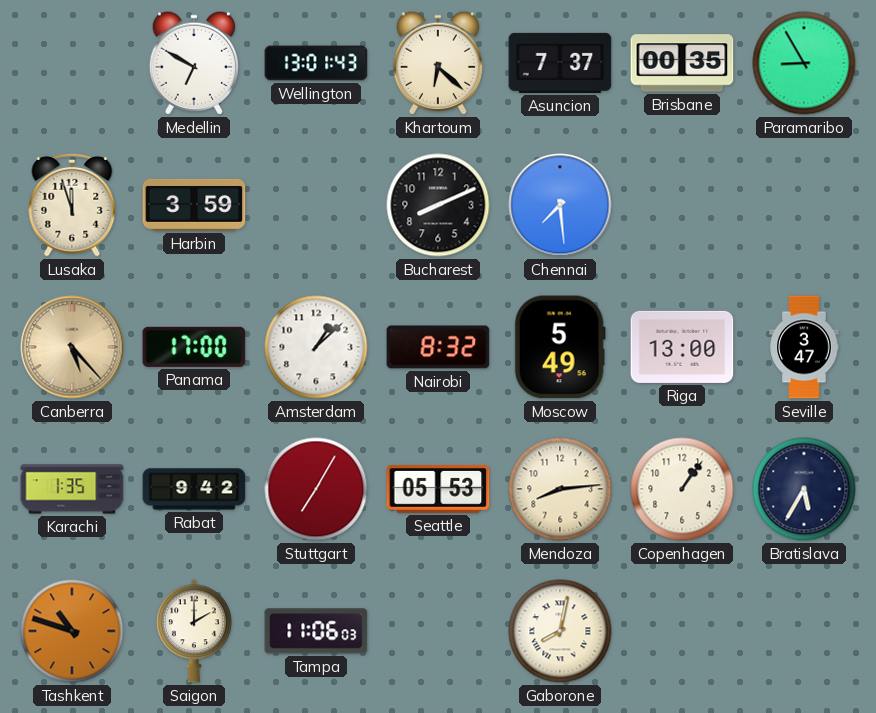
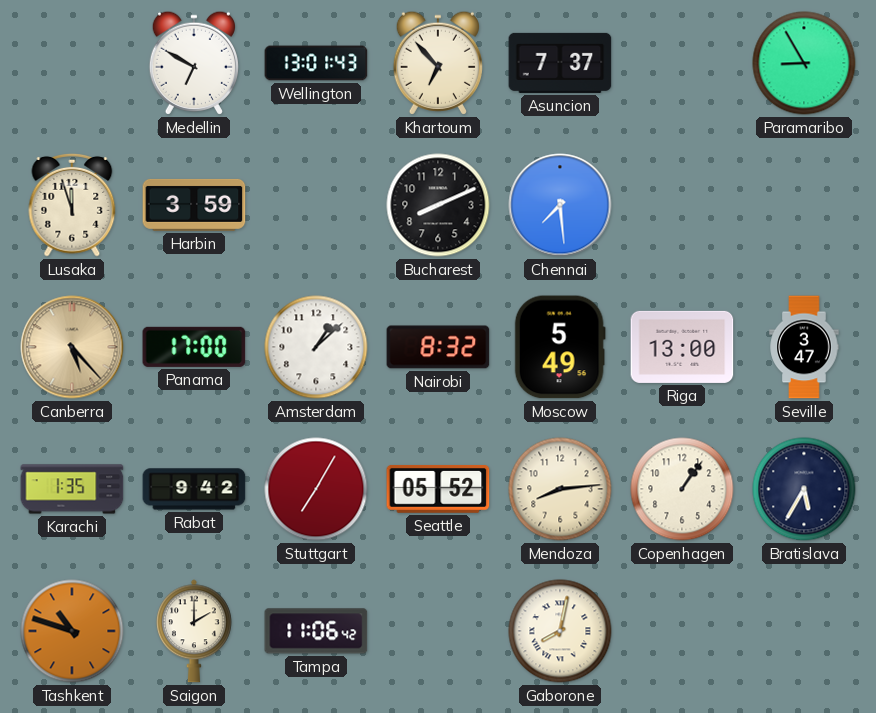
Khartoum: 6:22 -> 6:53
Brisbane: 00:35 -> none
Seattle: 05:53 -> 05:52
Tampa: 11:06:03 -> 11:06:42
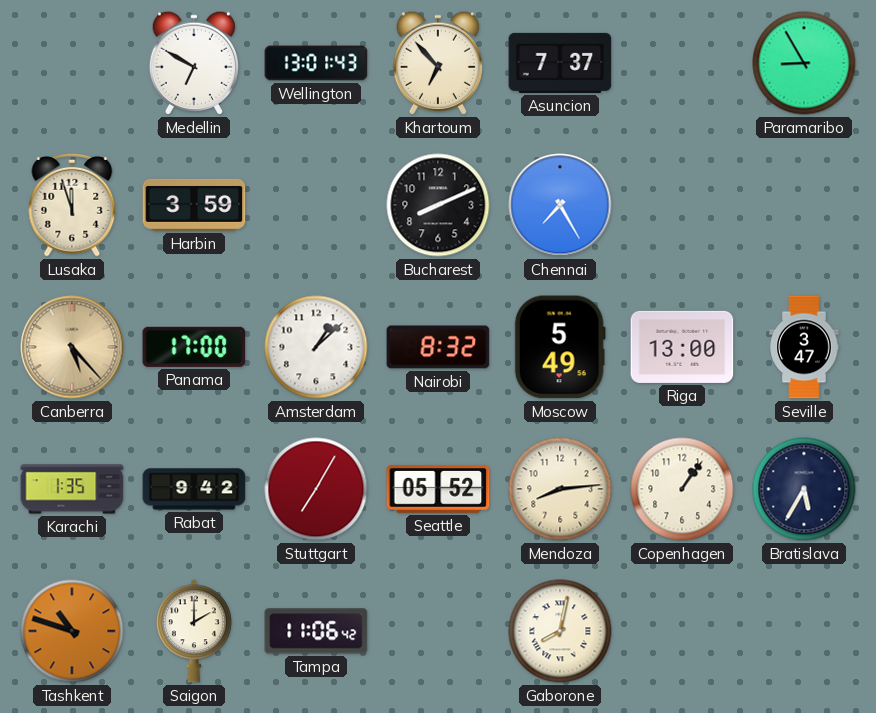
Chennai: 7:29 -> 7:25
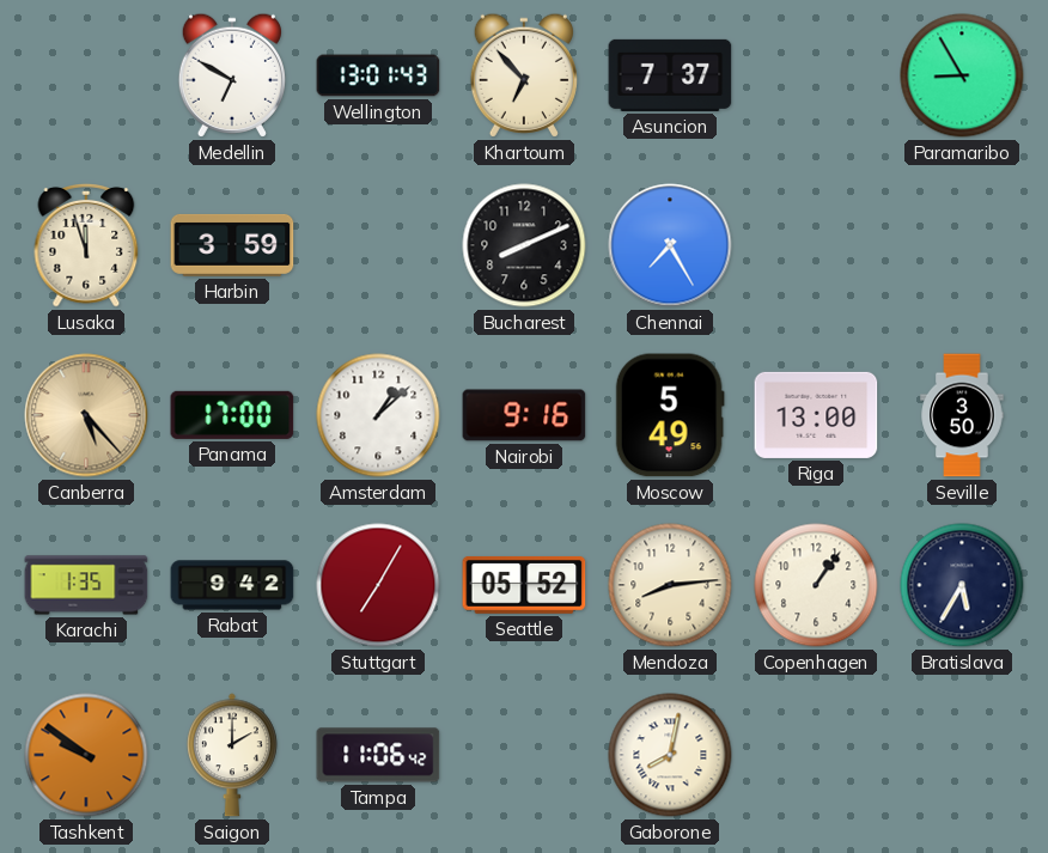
Nairobi: 8:32 -> 9:16
Seville: 3:47 -> 3:50
Tashkent: 10:48 -> 9:51
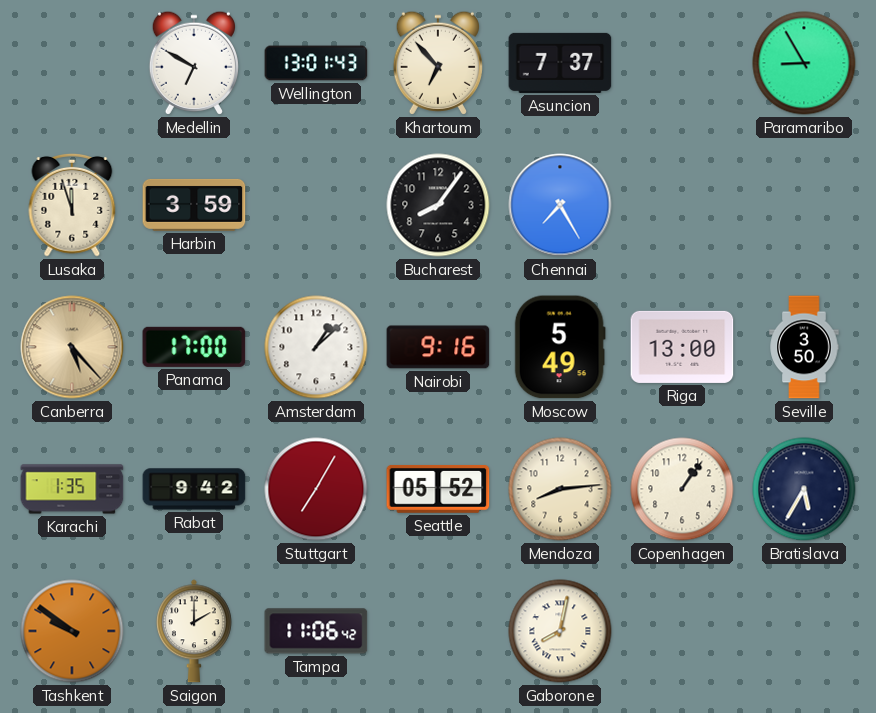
Bucharest: 8:11 -> 8:06
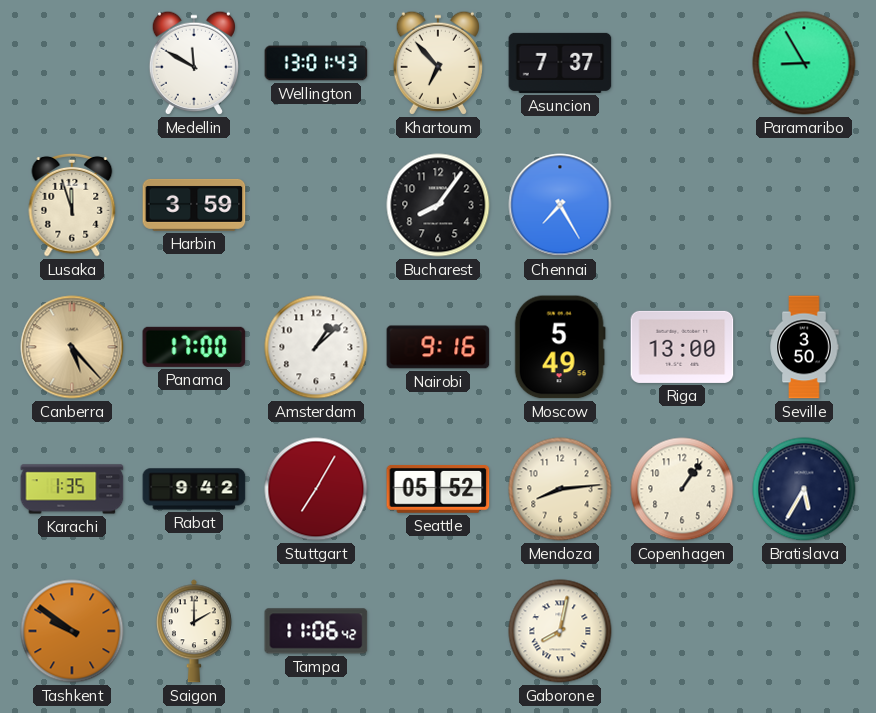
Medellin: 6:50 -> 11:50
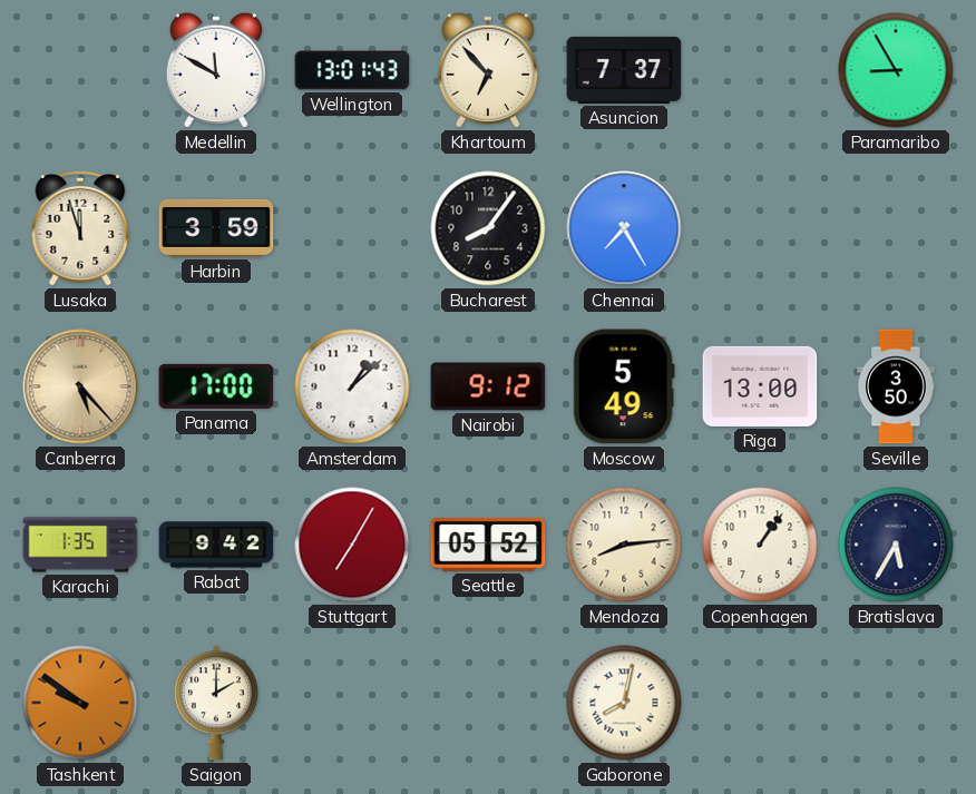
Nairobi: 9:16 -> 9:12
Tampa: 11:06 -> none
